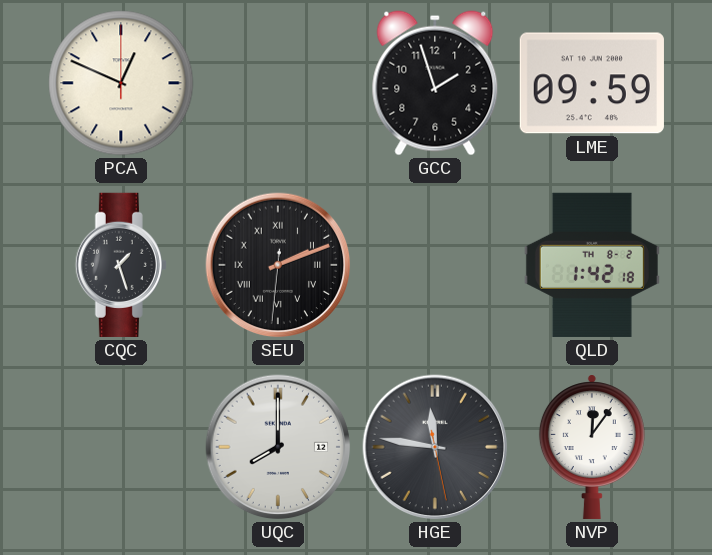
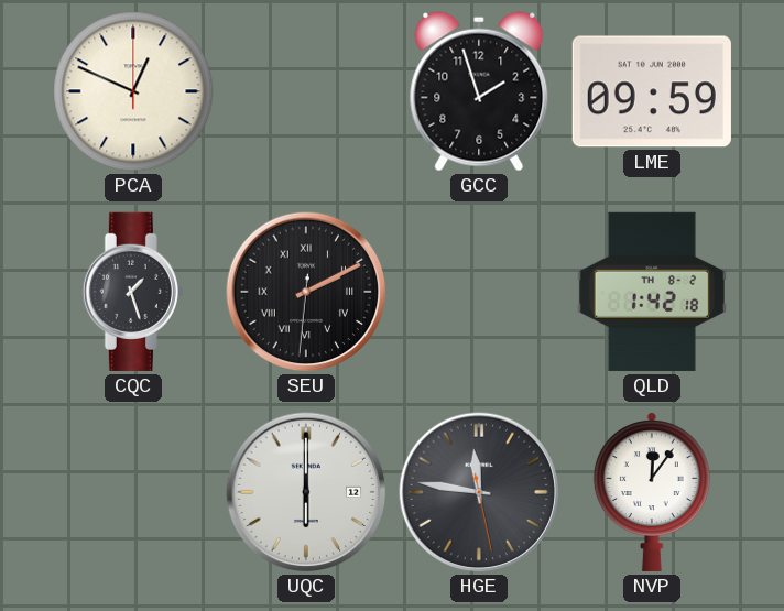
SEU: 2:11 -> 2:10
UQC: 8:00 -> 6:00
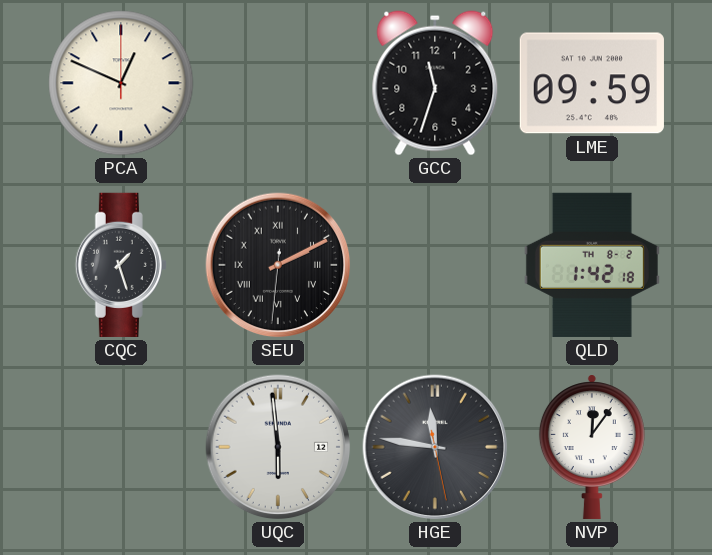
GCC: 1:57 -> 11:33
UQC: 6:00 -> 5:59
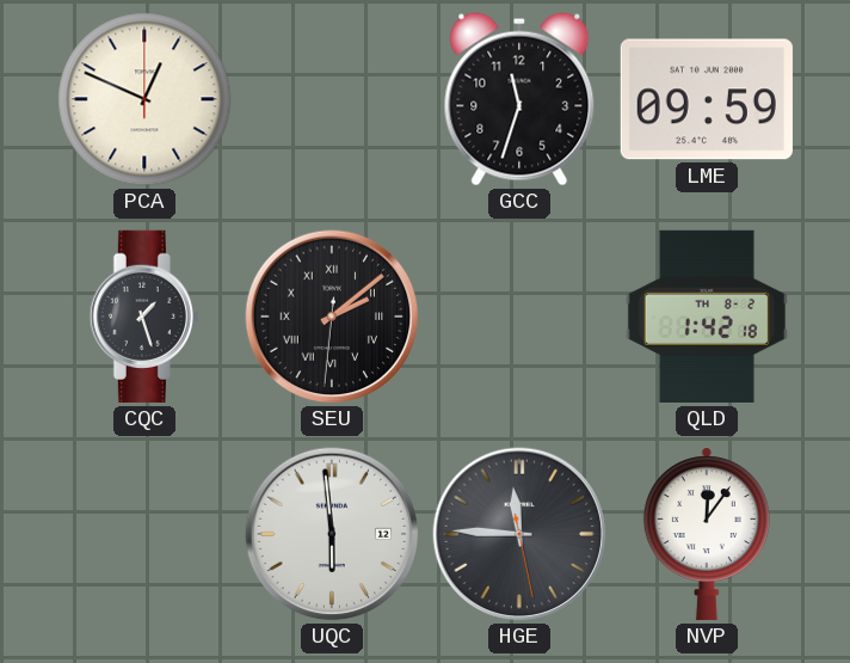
SEU: 2:10 -> 2:08
HGE: 11:46 -> 11:45
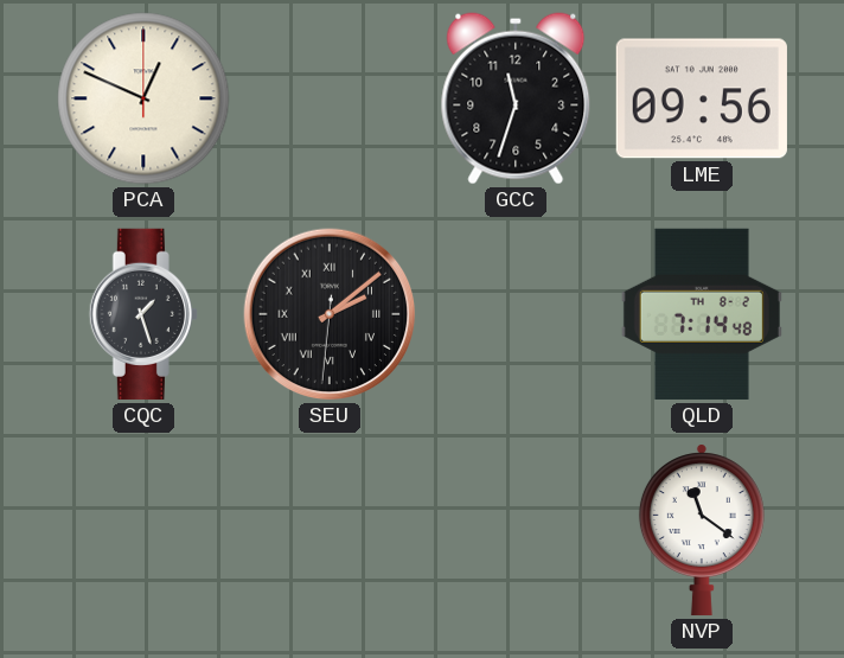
LME: 09:59 -> 09:56
QLD: 1:42 -> 7:14
UQC: 5:59 -> none
HGE: 11:45 -> none
NVP: 12:06 -> 11:21
